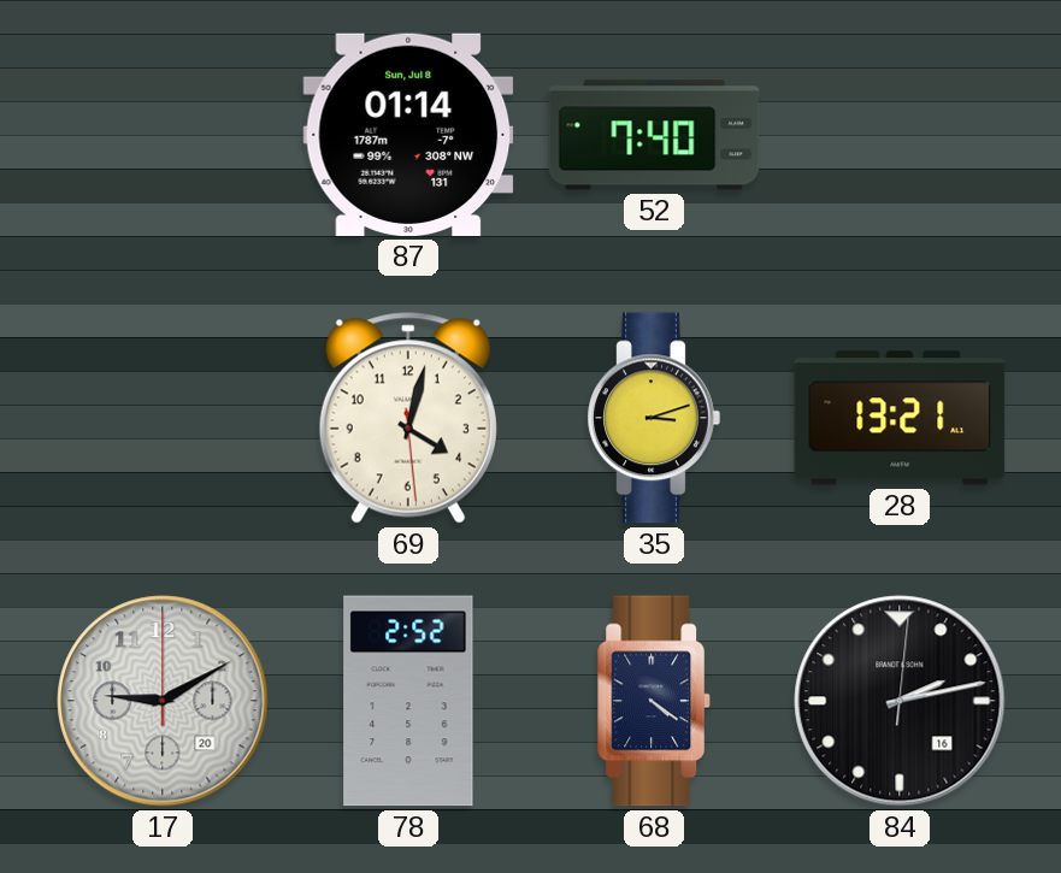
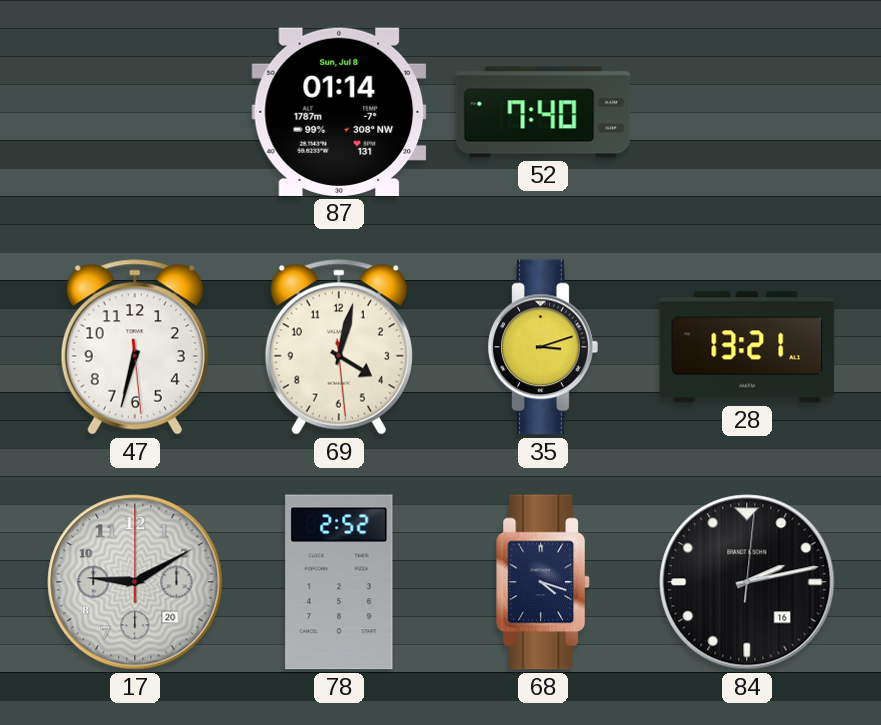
47: none -> 6:32
68: 4:21 -> 4:18
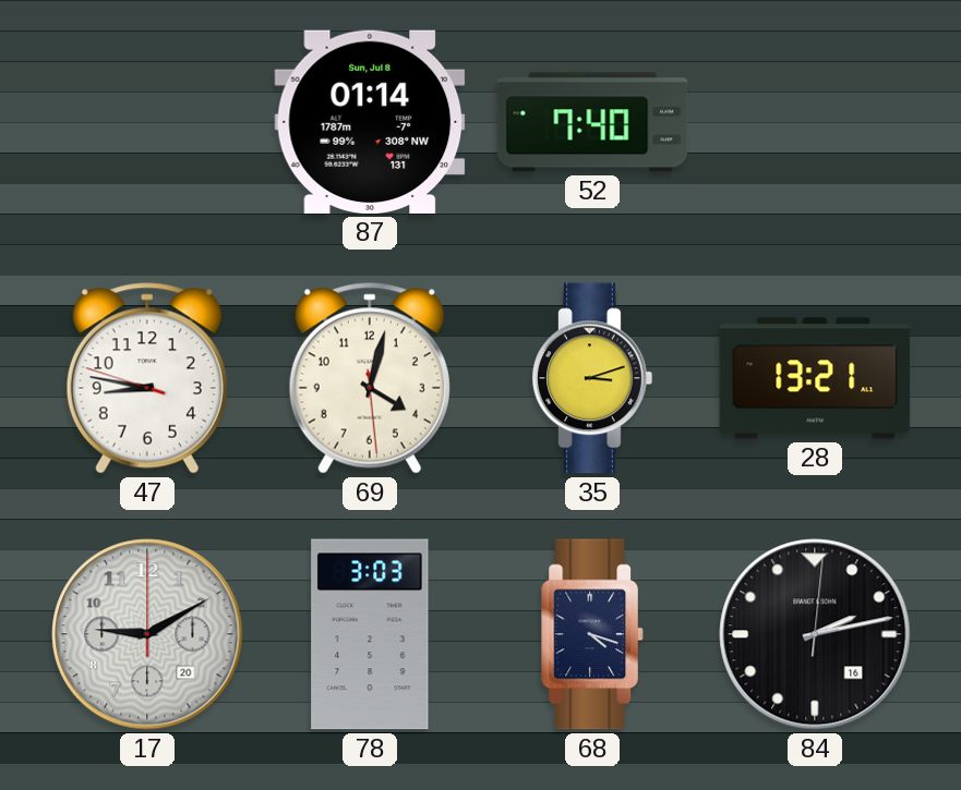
47: 6:32 -> 8:46
78: 2:52 -> 3:03
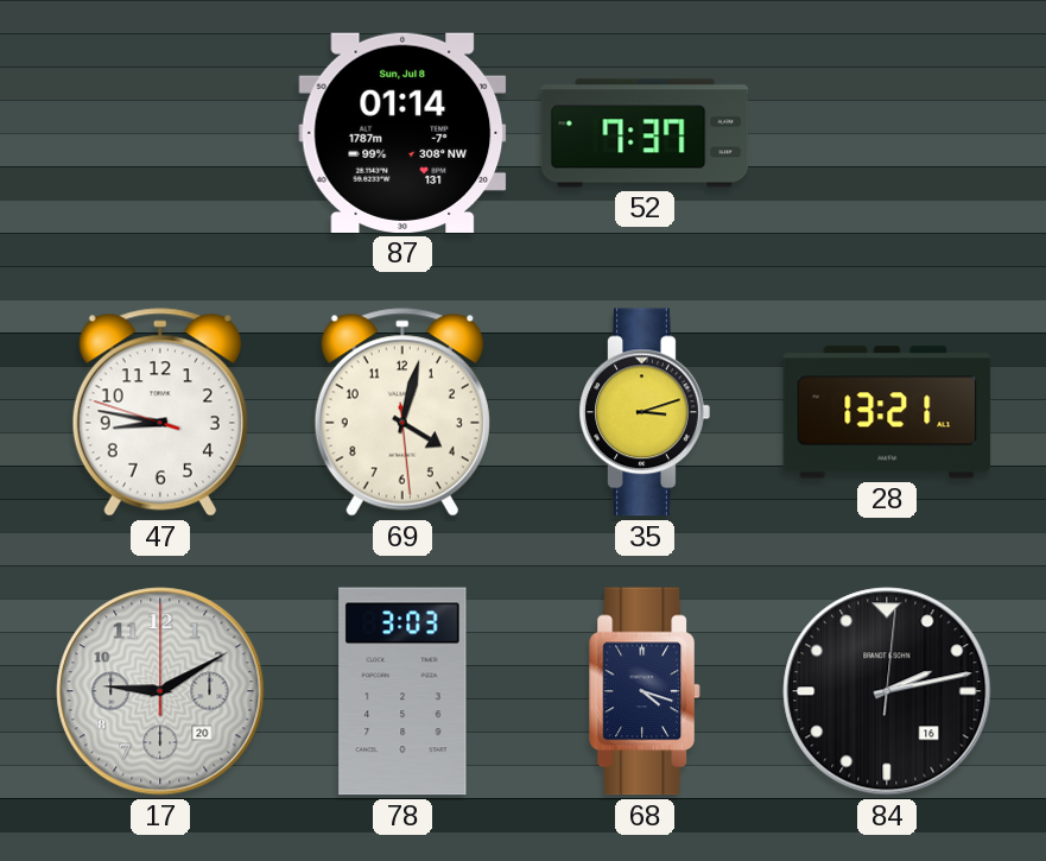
52: 7:40 -> 7:37
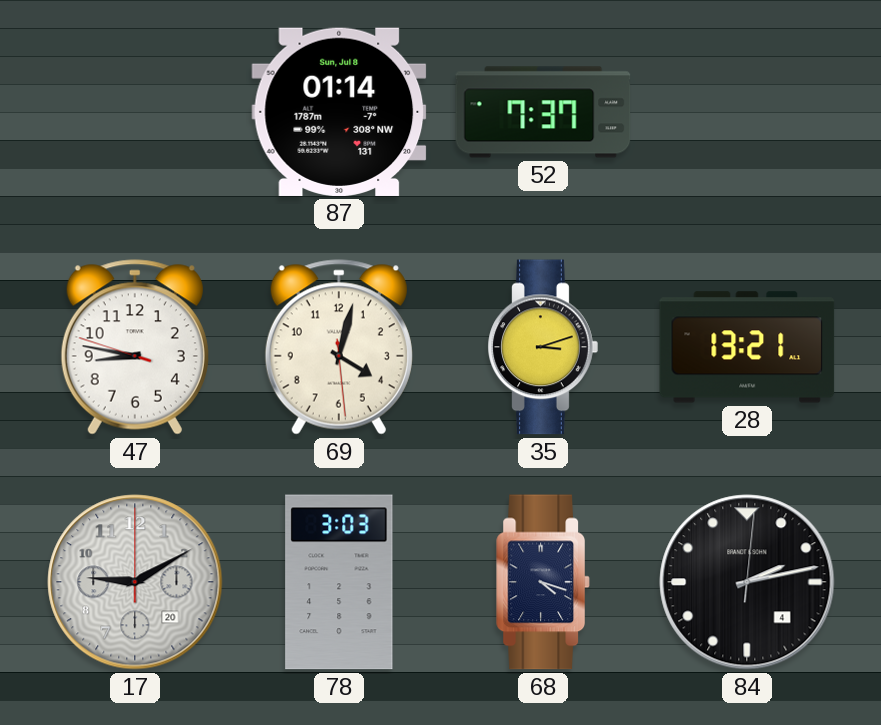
84 date: 16 -> 4
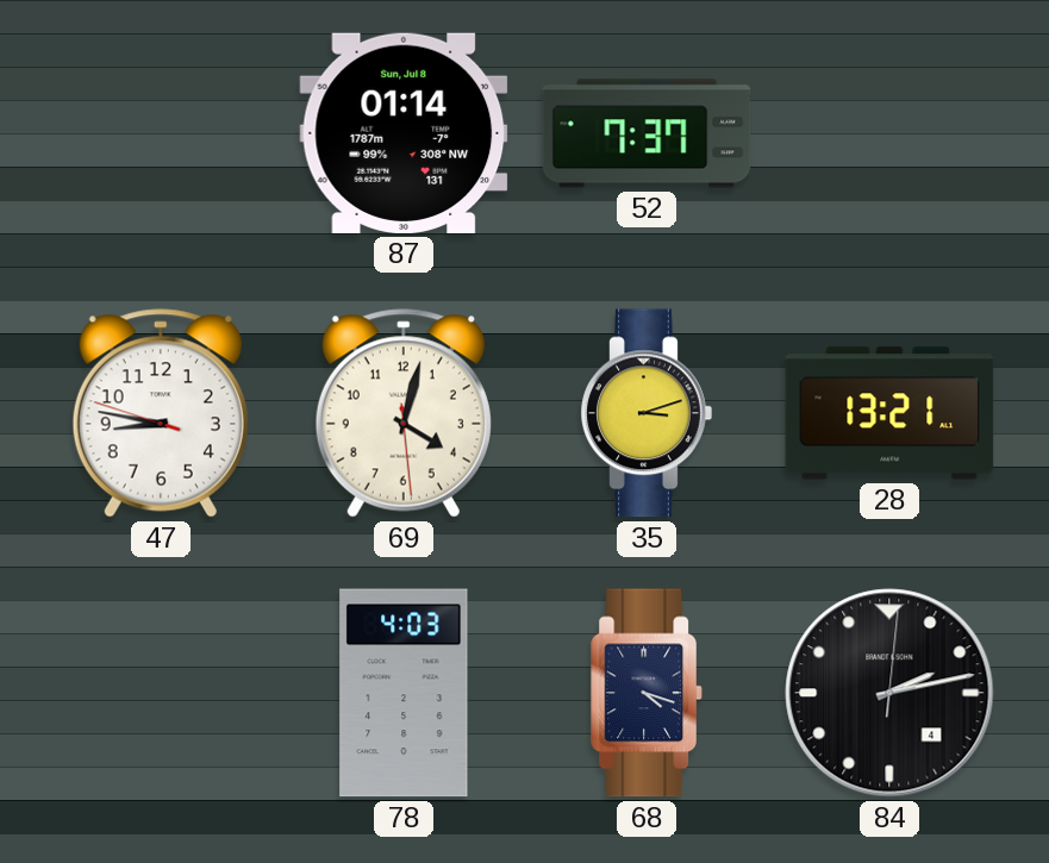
17: 9:10 -> none
78: 3:03 -> 4:03
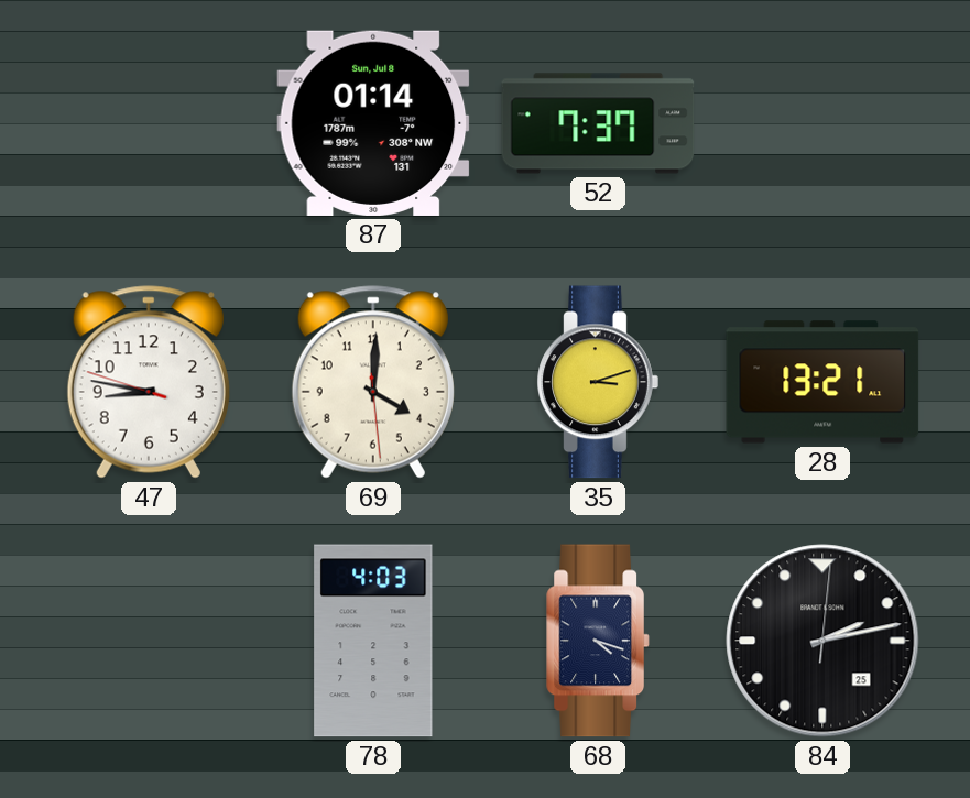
69: 4:02 -> 4:00
84 date: 4 -> 25
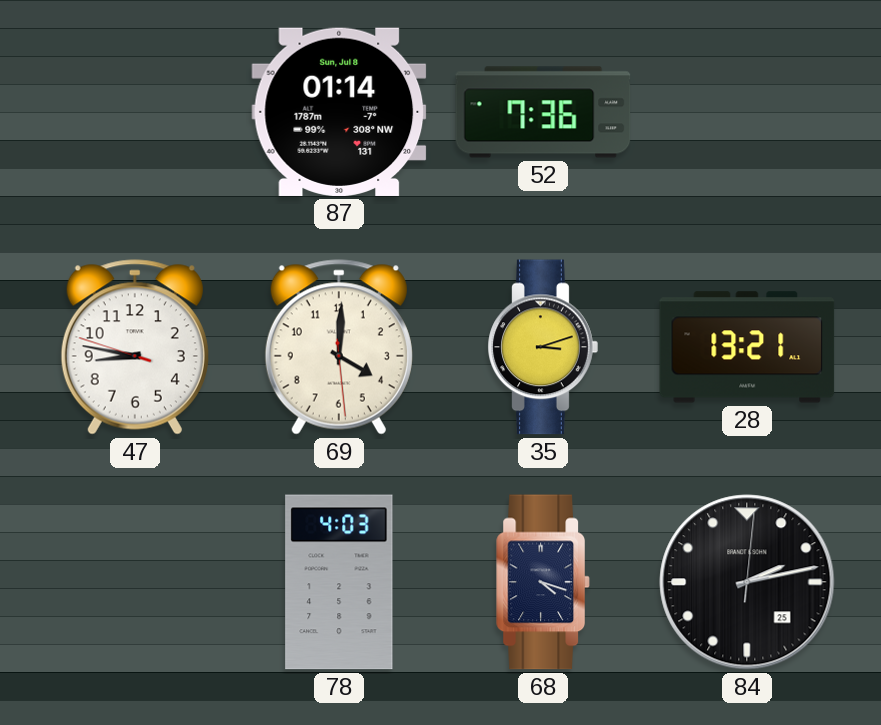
52: 7:37 -> 7:36
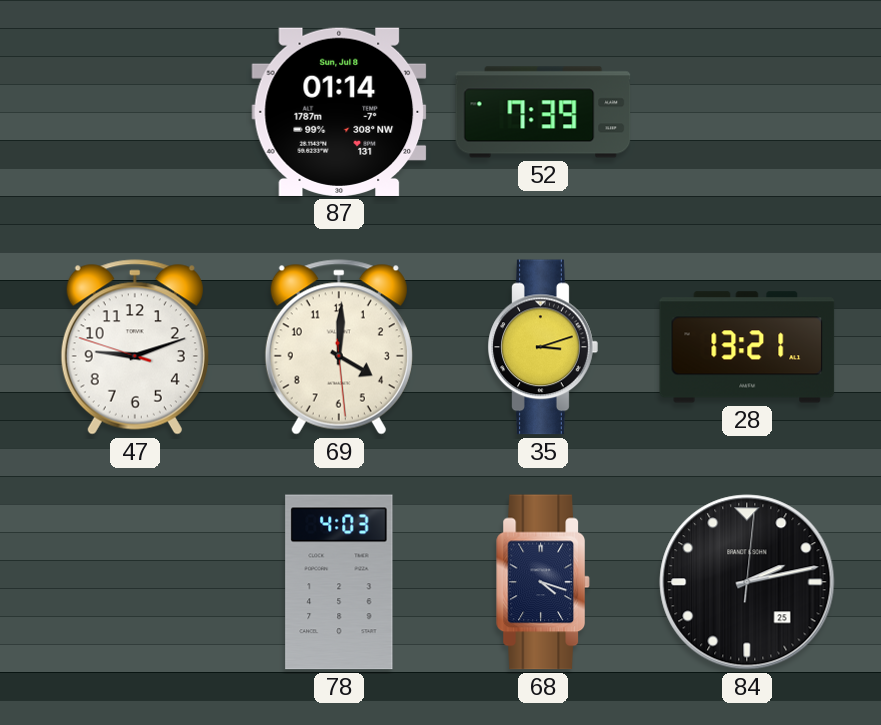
52: 7:36 -> 7:39
47: 8:46 -> 9:11
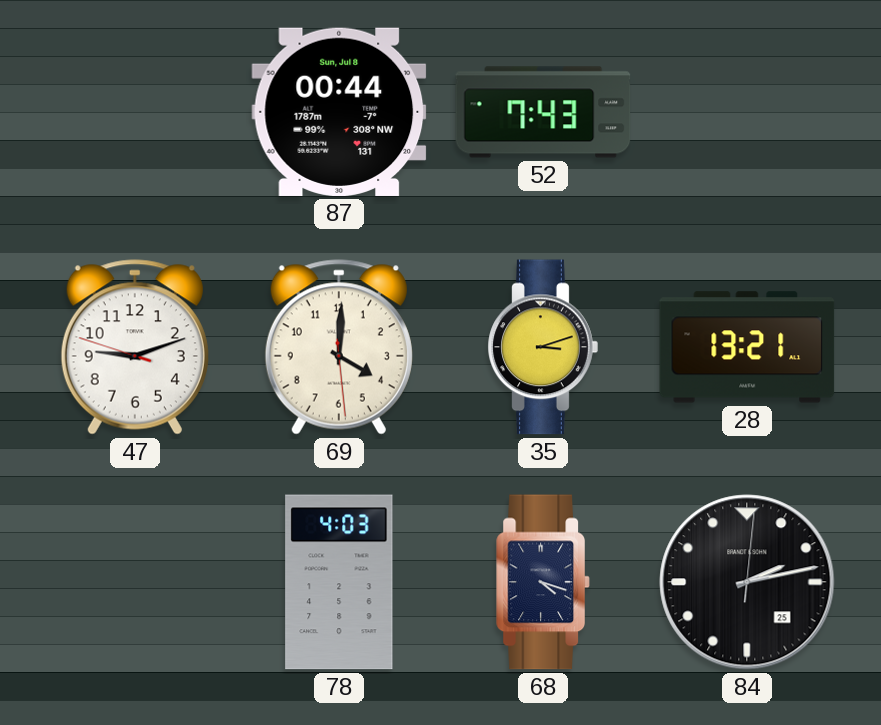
87: 01:14 -> 00:44
52: 7:39 -> 7:43
